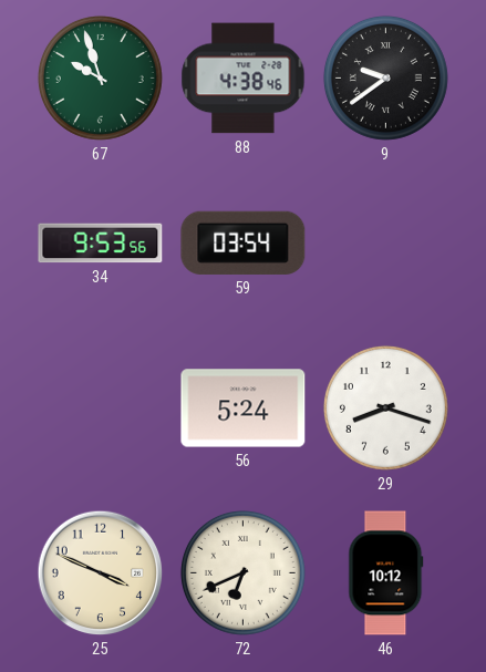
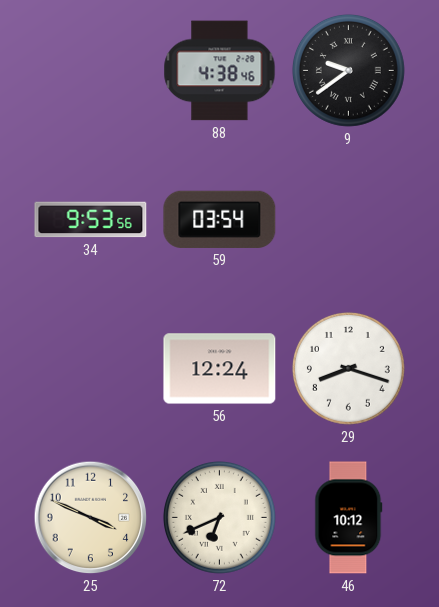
67: 9:57 -> none
56: 5:24 -> 12:24
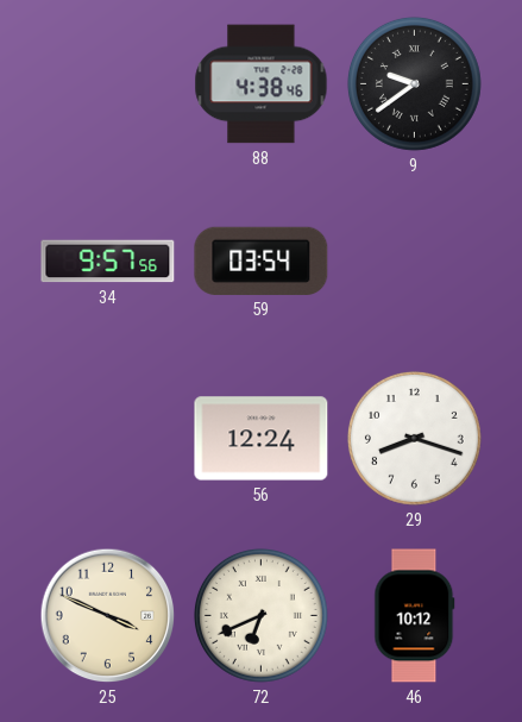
34: 9:53 -> 9:57
